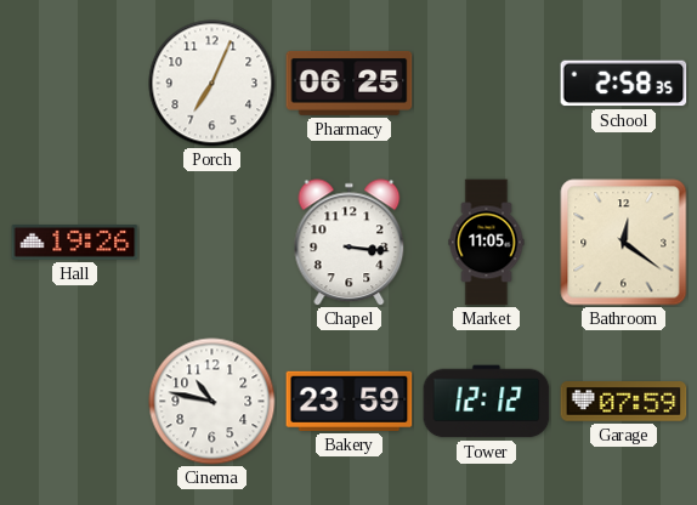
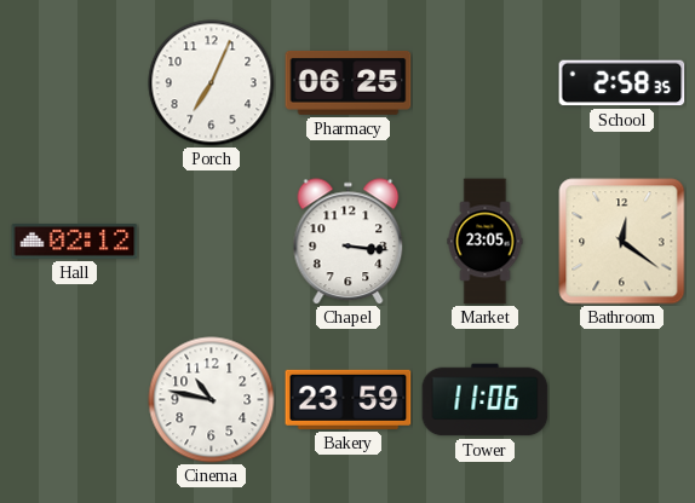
Hall: 19:26 -> 02:12
Market: 11:05 -> 23:05
Tower: 12:12 -> 11:06
Garage: 07:59 -> none
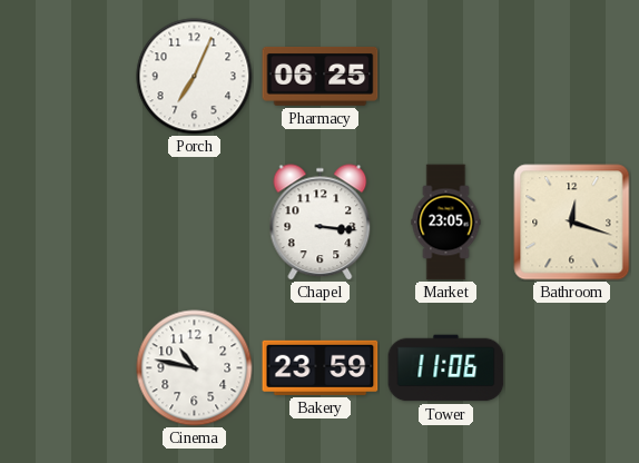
School: 2:58 -> none
Hall: 02:12 -> none
Bathroom: 12:21 -> 12:18
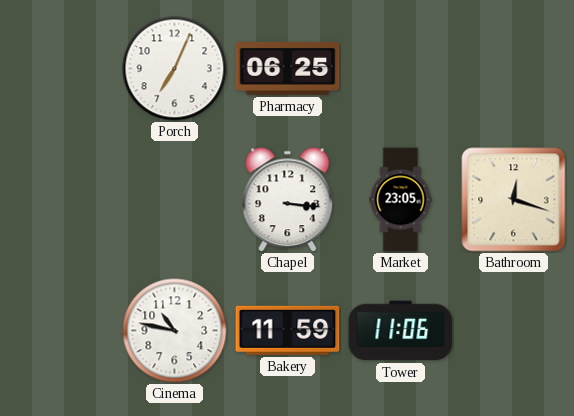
Bakery: 23:59 -> 11:59
